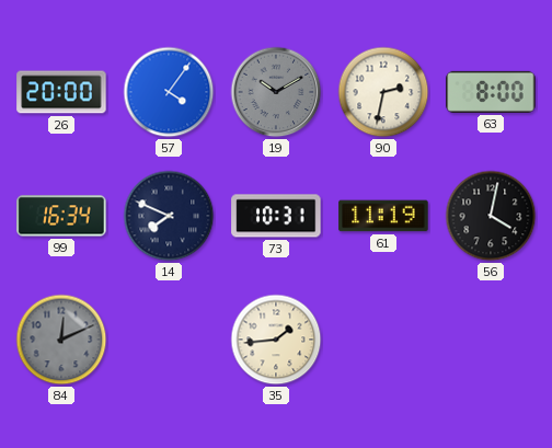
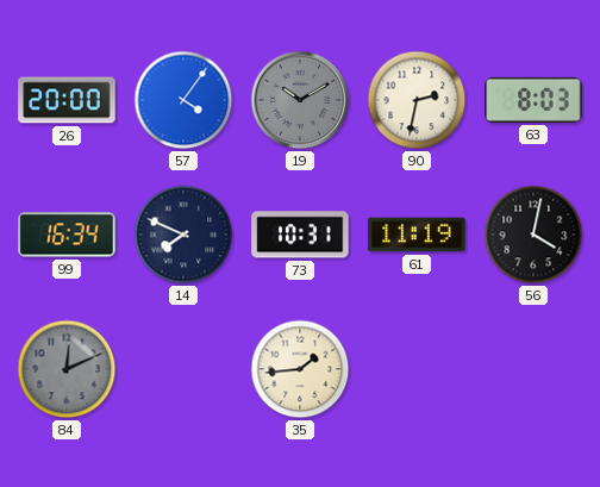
63: 8:00 -> 8:03
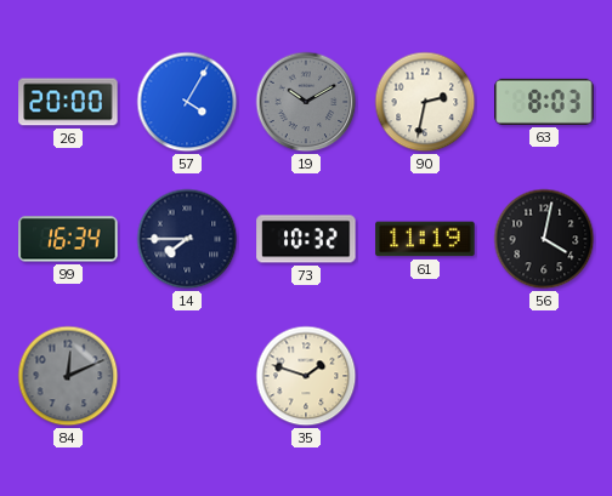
57: 4:06 -> 4:05
14: 7:49 -> 7:45
73: 10:31 -> 10:32
35: 1:44 -> 1:48
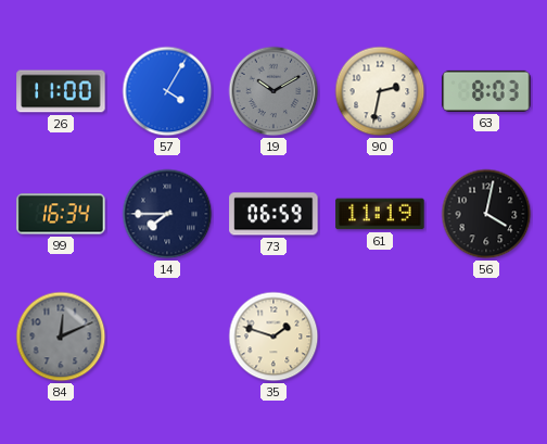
26: 20:00 -> 11:00
73: 10:32 -> 06:59
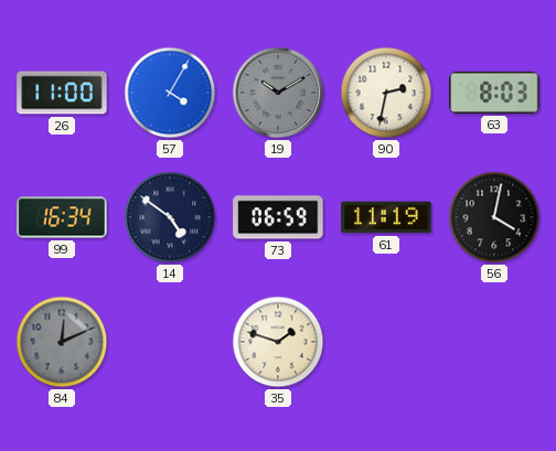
14: 7:45 -> 4:51
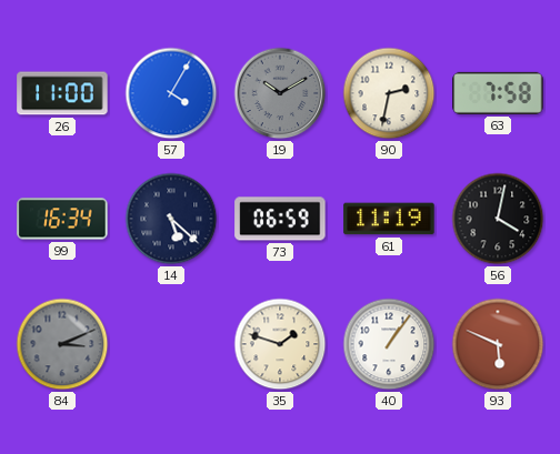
63: 8:03 -> 7:58
14: 4:51 -> 5:22
84: 12:11 -> 3:11
40: none -> 1:06
93: none -> 5:49
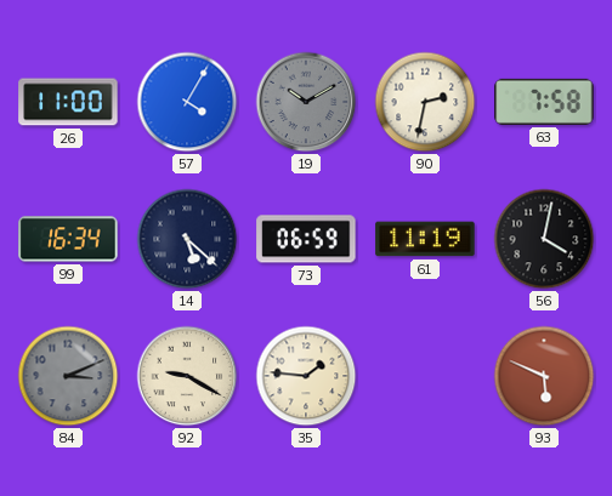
92: none -> 9:20
35: 1:48 -> 1:46
40: 1:06 -> none
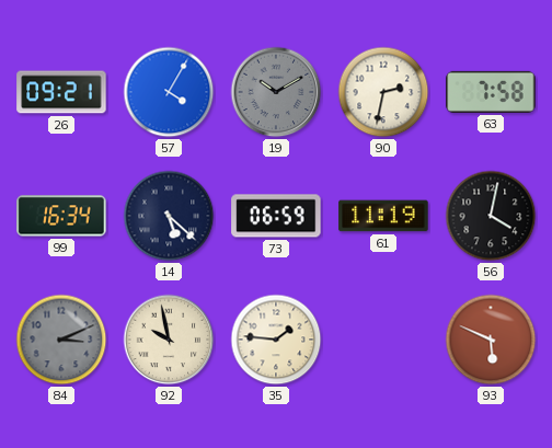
26: 11:00 -> 09:21
92: 9:20 -> 9:58
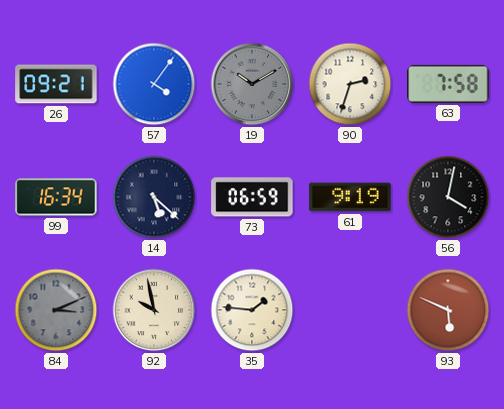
57: 4:05 -> 4:06
90: 2:32 -> 2:33
61: 11:19 -> 9:19
